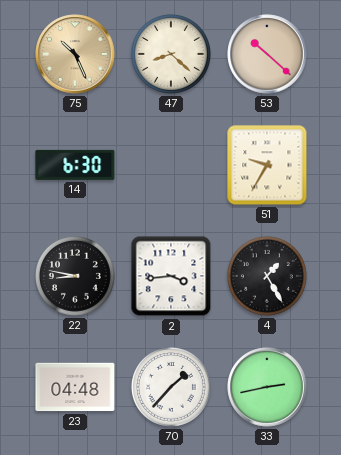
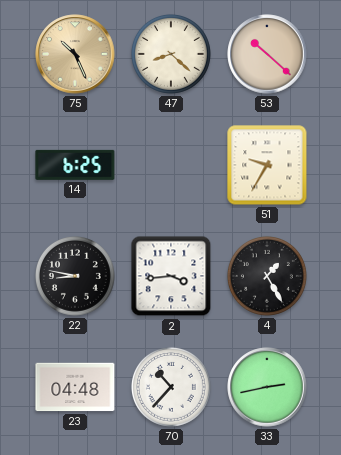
14: 6:30 -> 6:25
70: 1:37 -> 10:37
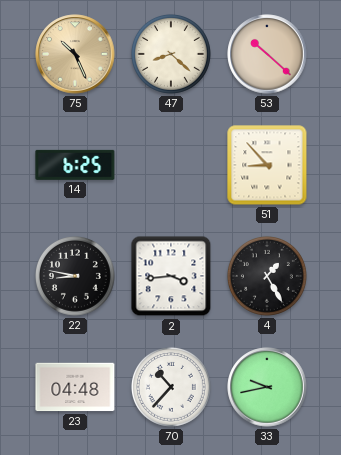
51: 9:35 -> 8:53
33: 2:43 -> 9:43
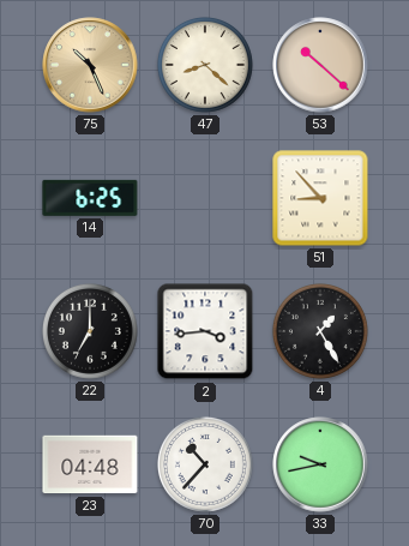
22: 8:47 -> 7:00
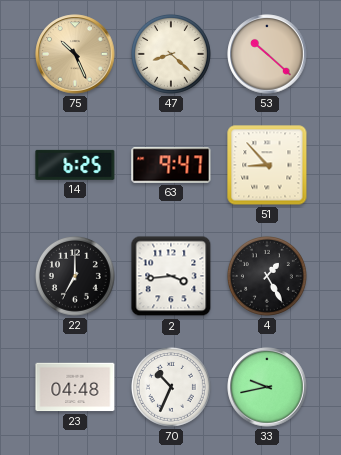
63: none -> 9:47
70: 10:37 -> 10:34
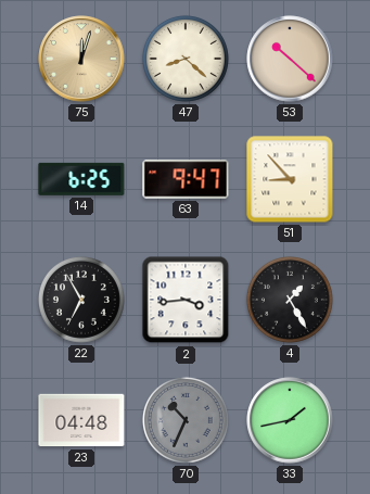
75: 10:26 -> 12:03
22: 7:00 -> 6:55
70 dial: white -> grey
33: 9:43 -> 1:43
